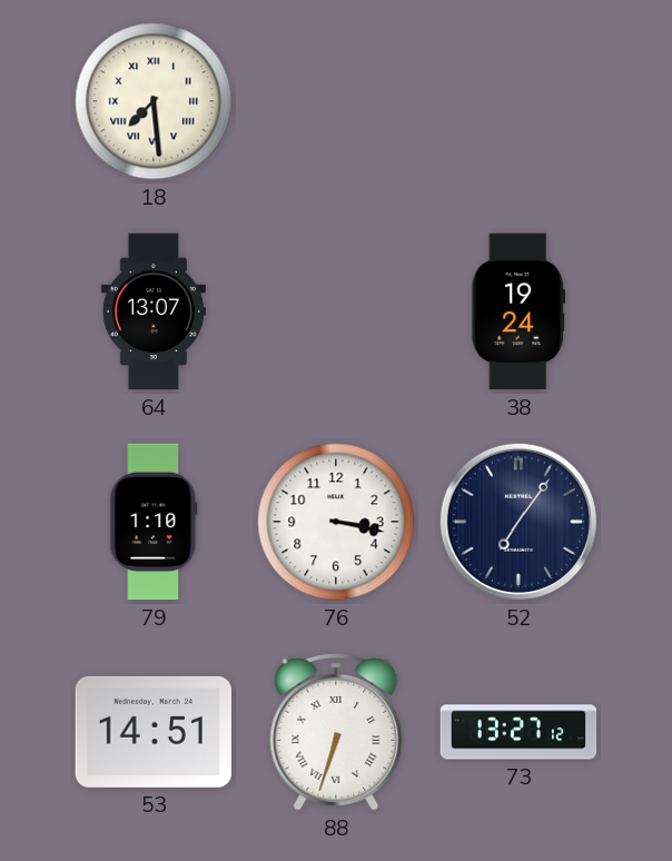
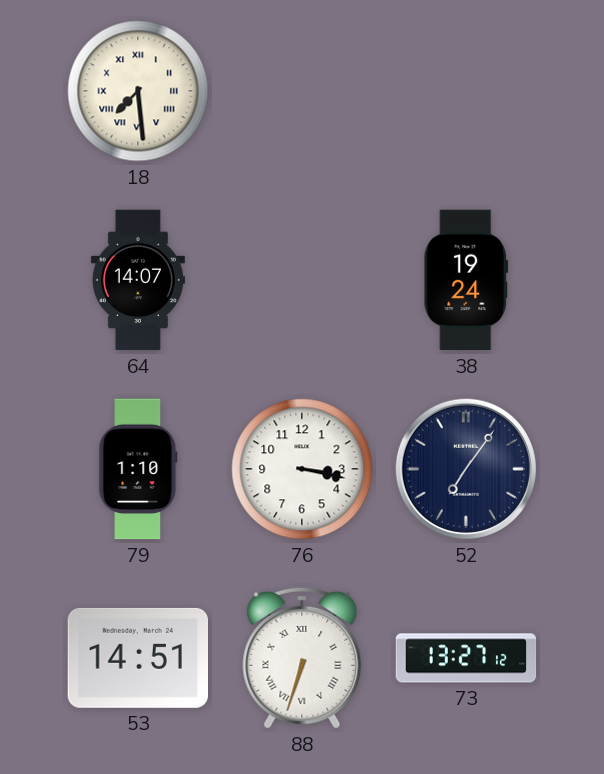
64: 13:07 -> 14:07
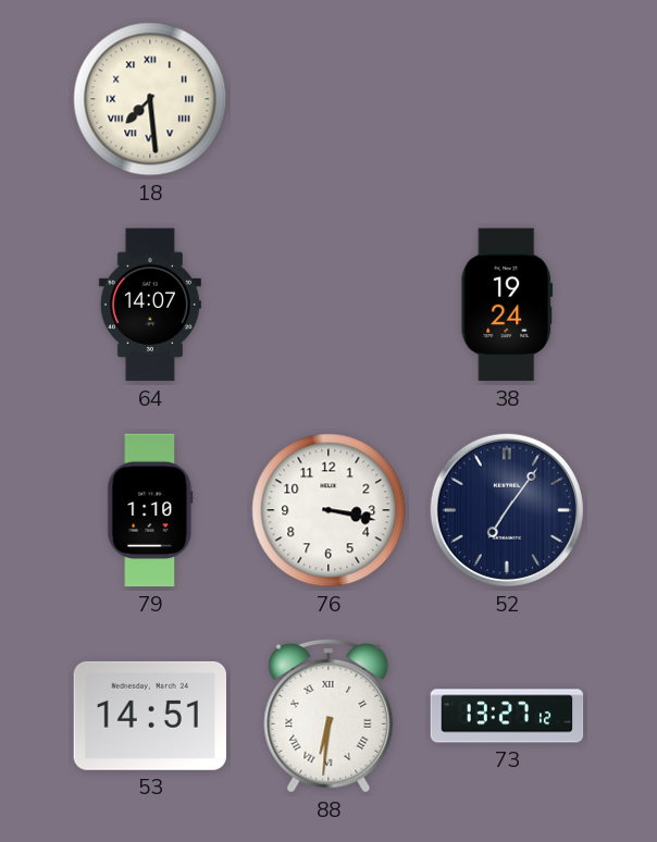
88: 6:33 -> 6:31
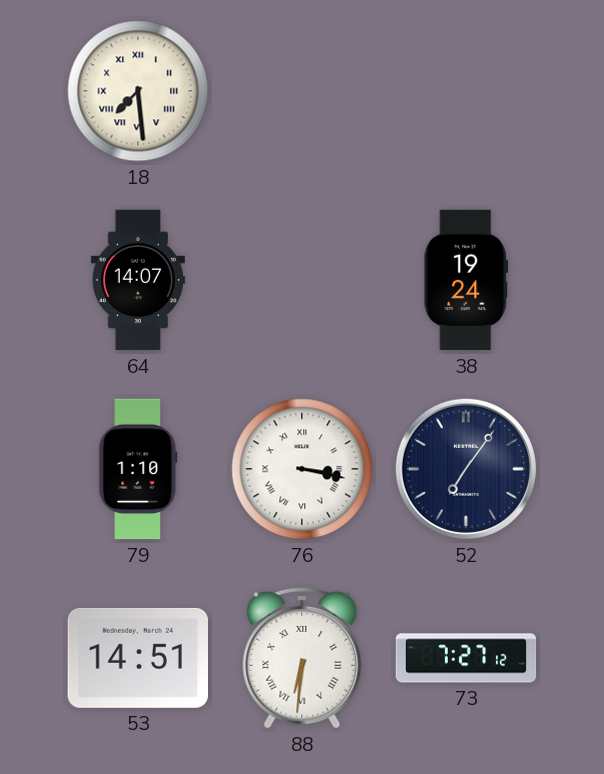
76 numerals: Arabic -> Roman
73: 13:27 -> 7:27
